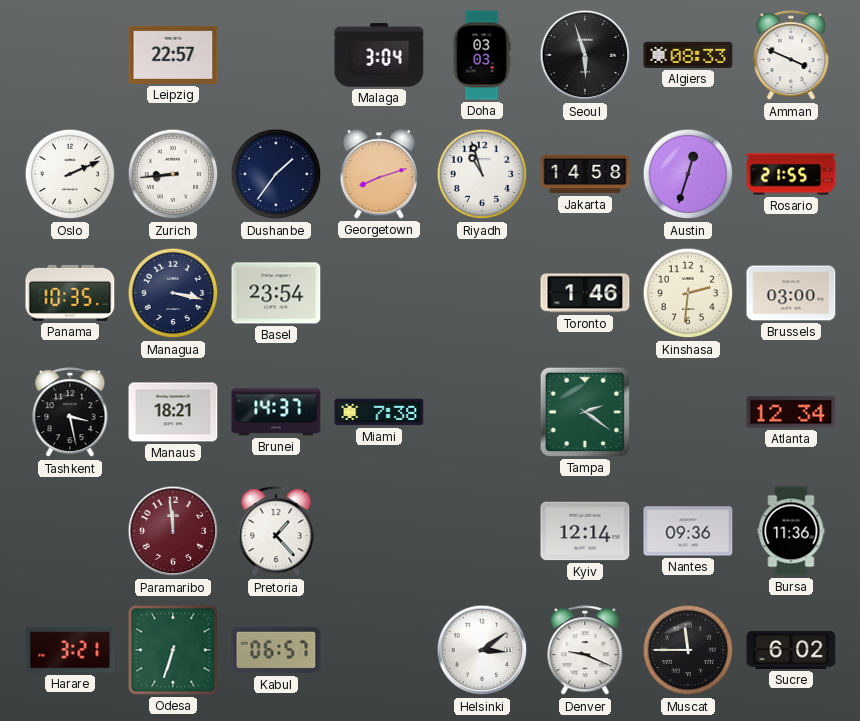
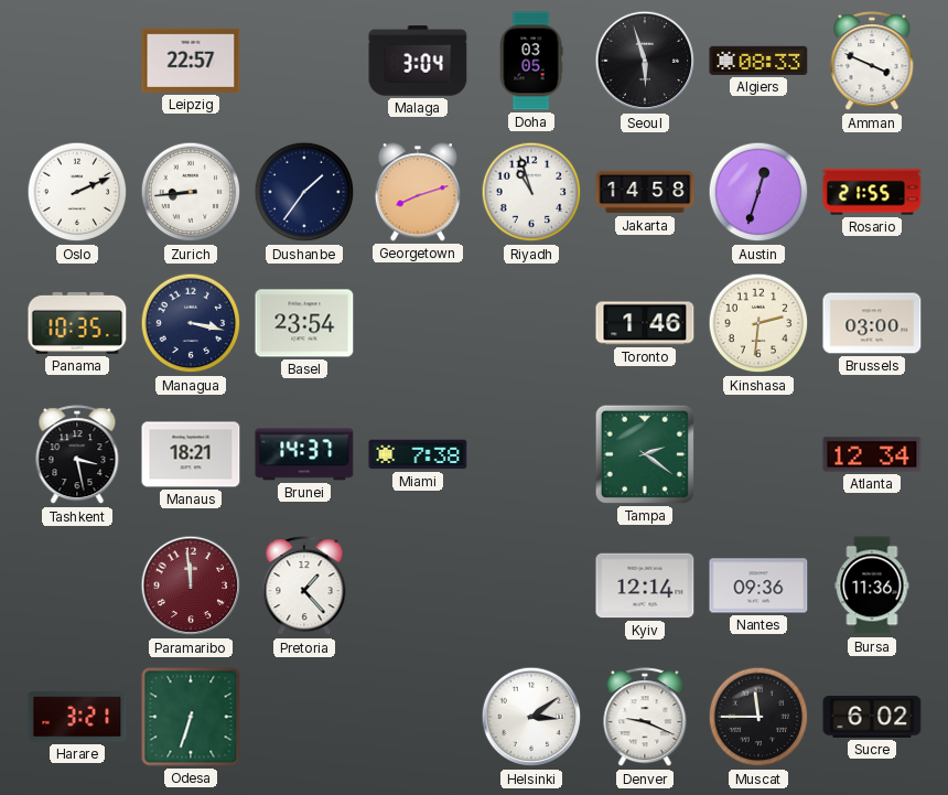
Doha: 03:03 -> 03:05
Kabul: 06:57 -> none
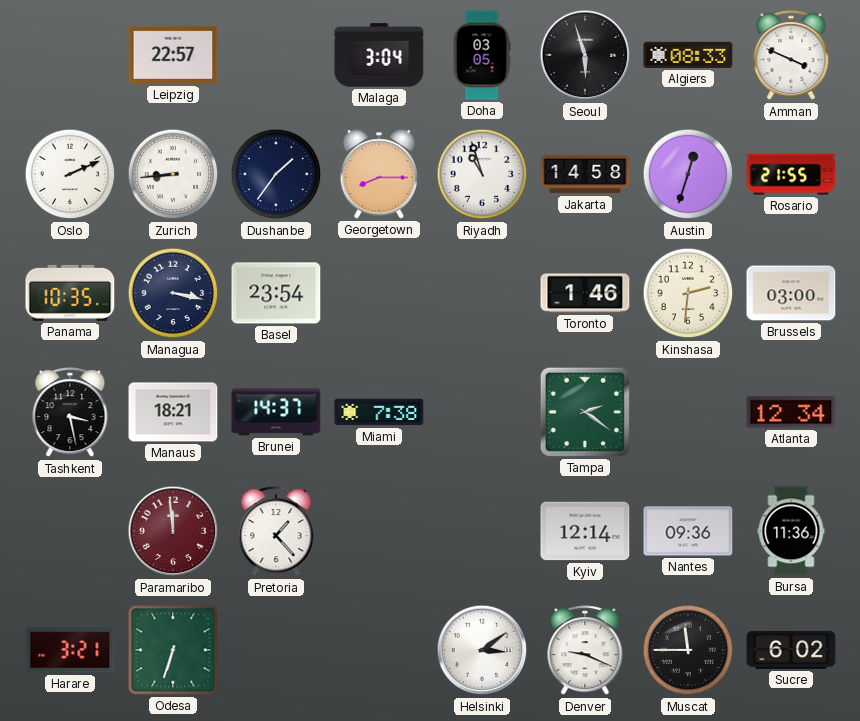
Georgetown: 8:12 -> 8:15
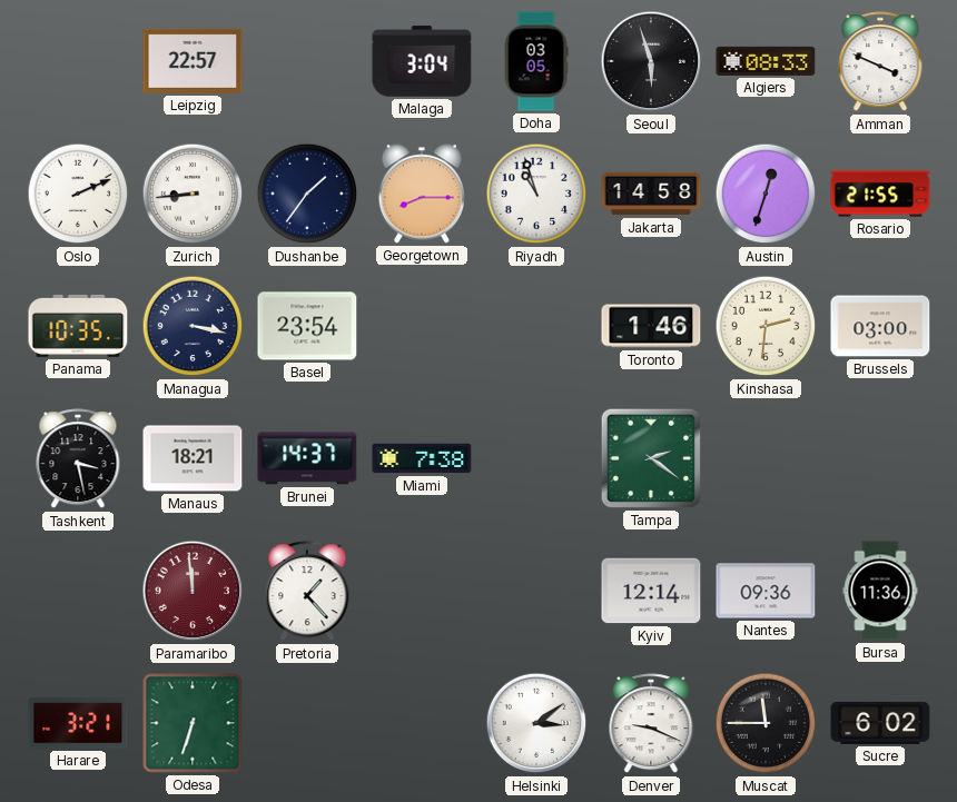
Atlanta: 12:34 -> none
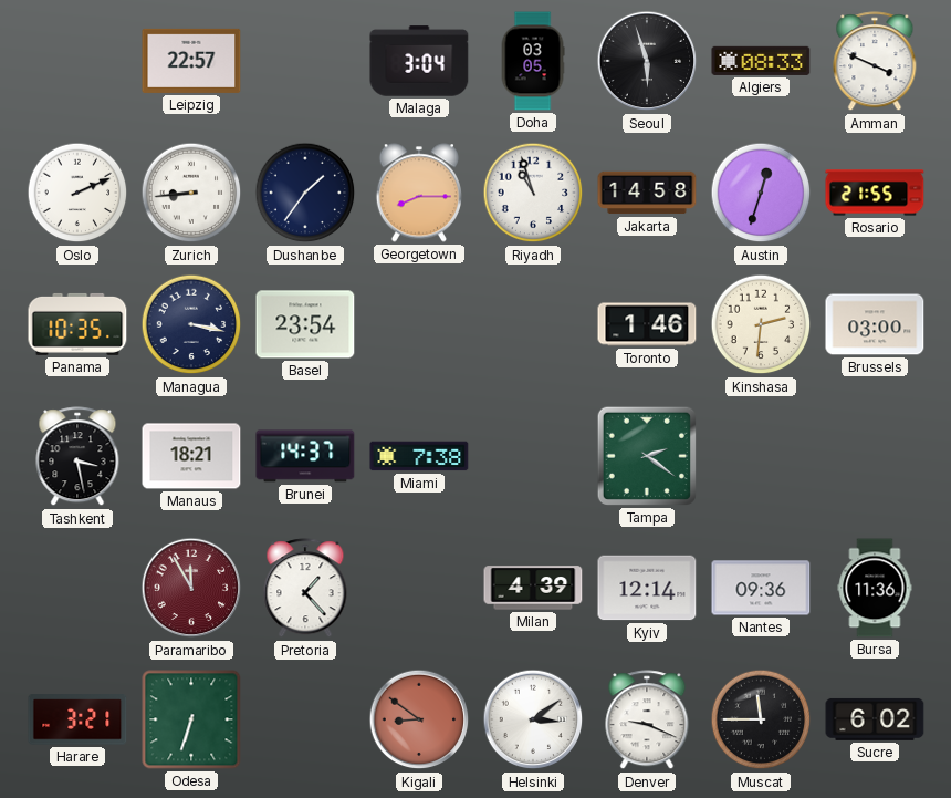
Paramaribo: 11:59 -> 11:55
Milan: none -> 4:39
Kigali: none -> 8:51
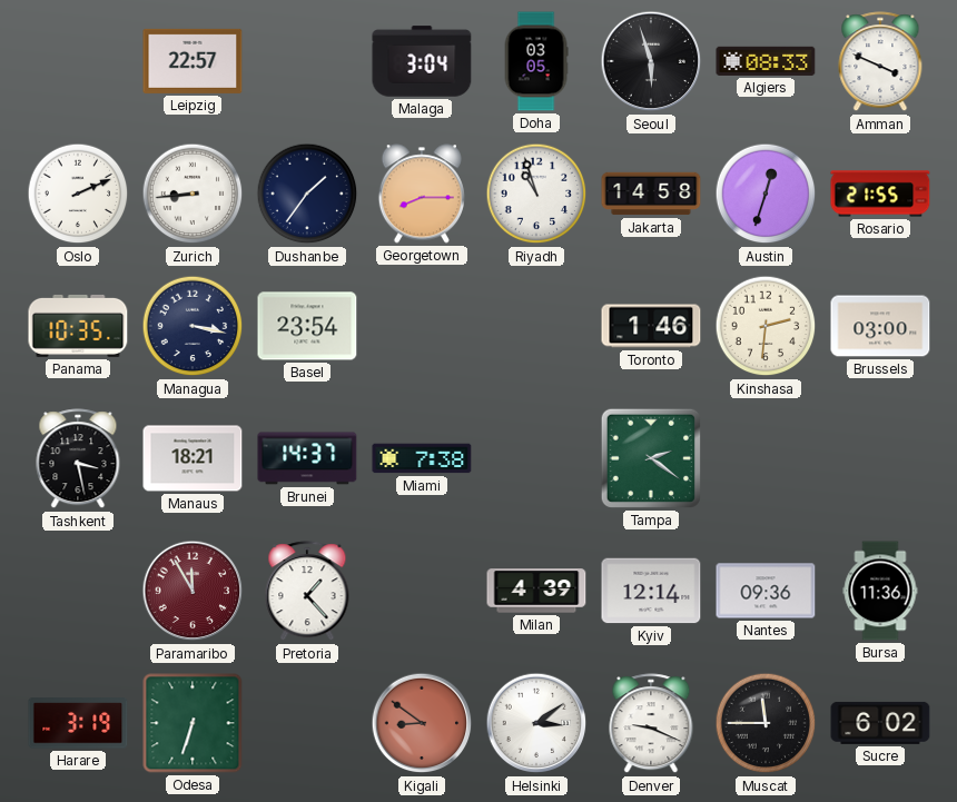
Harare: 3:21 -> 3:19
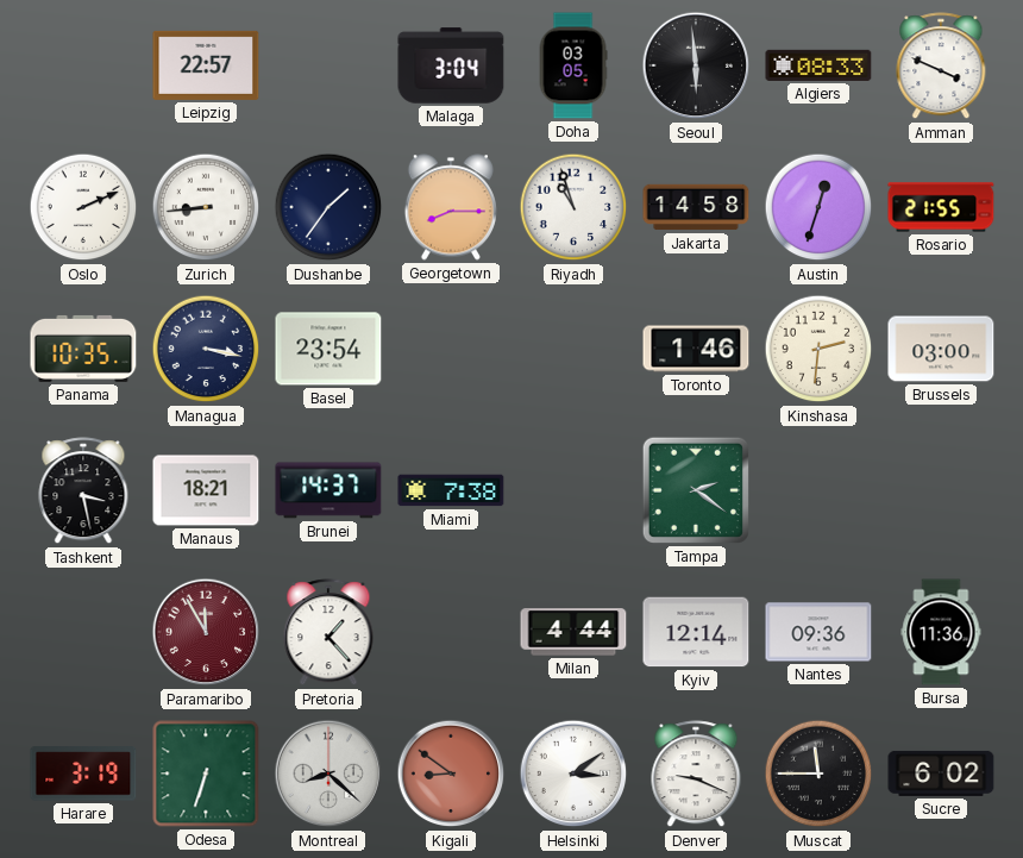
Seoul: 5:57 -> 5:59
Milan: 4:39 -> 4:44
Montreal: none -> 8:22
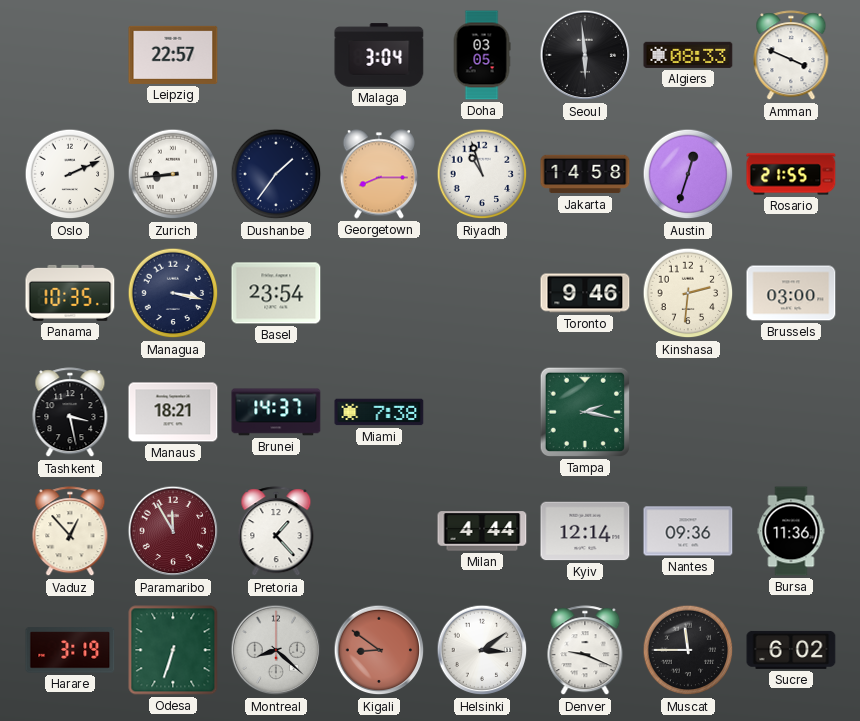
Toronto: 1:46 -> 9:46
Tampa: 2:21 -> 2:17
Vaduz: none -> 12:53
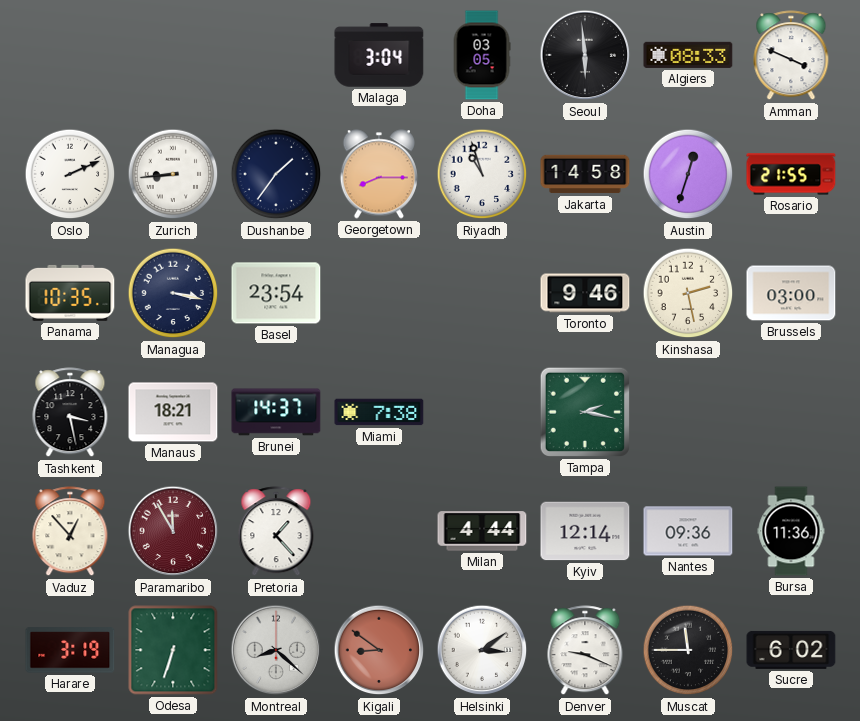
Leipzig: 22:57 -> none
Kinshasa: 2:31 -> 2:28
